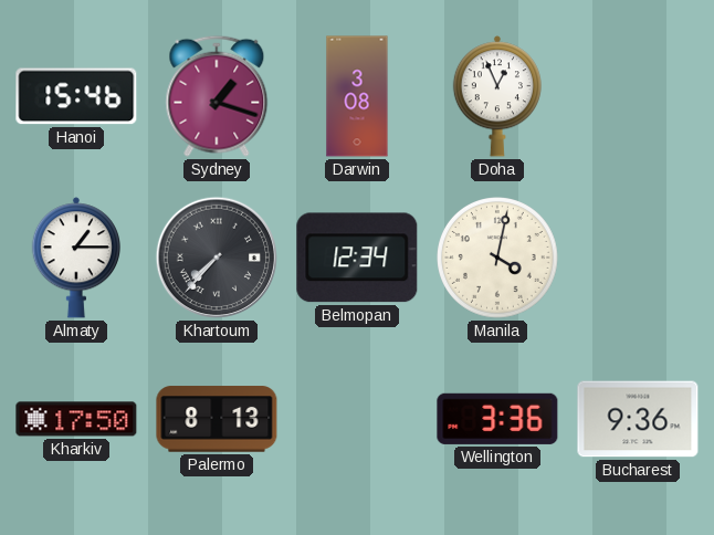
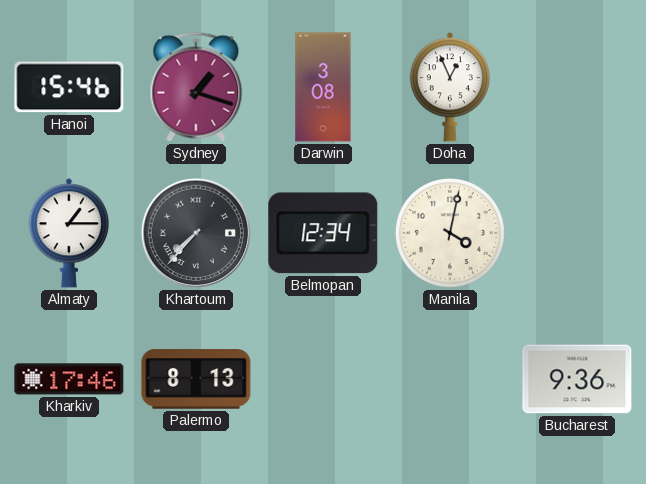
Kharkiv: 17:50 -> 17:46
Wellington: 3:36 -> none
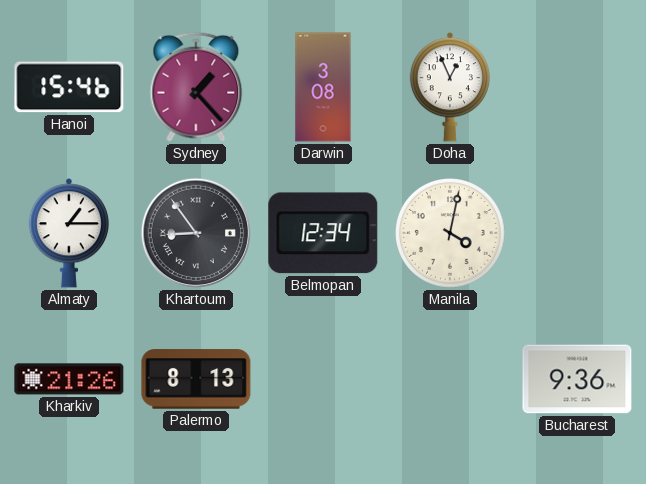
Sydney: 1:18 -> 1:23
Khartoum: 7:37 -> 8:54
Kharkiv: 17:46 -> 21:26
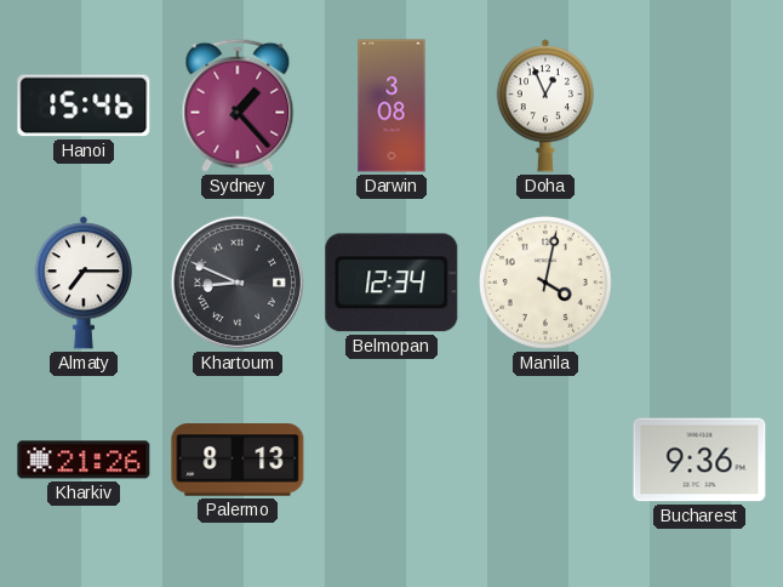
Almaty: 1:15 -> 7:15
Khartoum: 8:54 -> 8:49
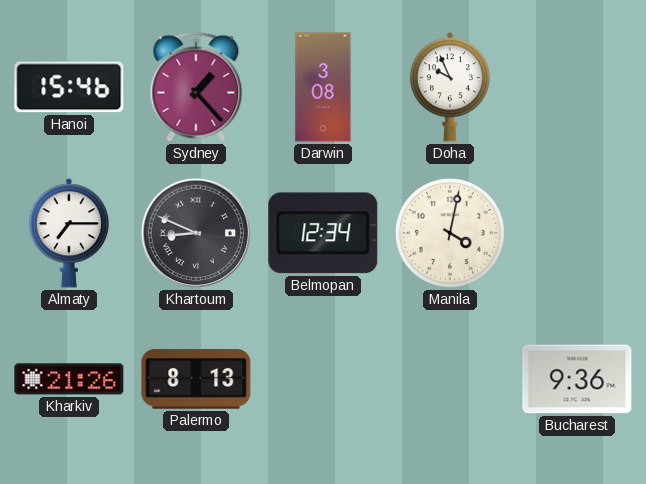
Doha: 12:56 -> 9:56
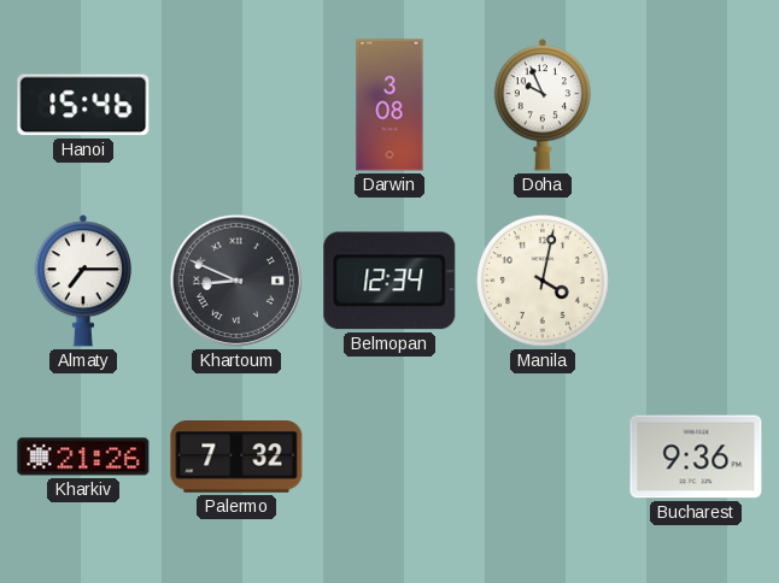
Sydney: 1:23 -> none
Palermo: 8:13 -> 7:32
